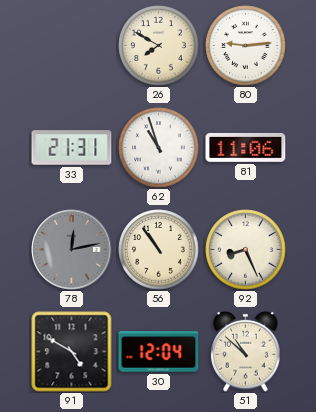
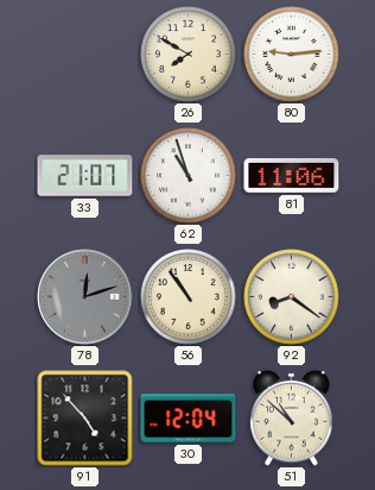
33: 21:31 -> 21:07
78: 12:13 -> 12:12
92: 8:26 -> 8:21
91: 4:50 -> 4:53
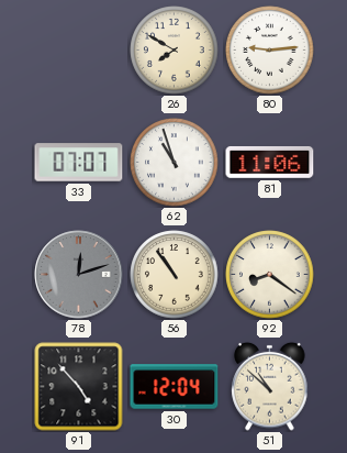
33: 21:07 -> 07:07
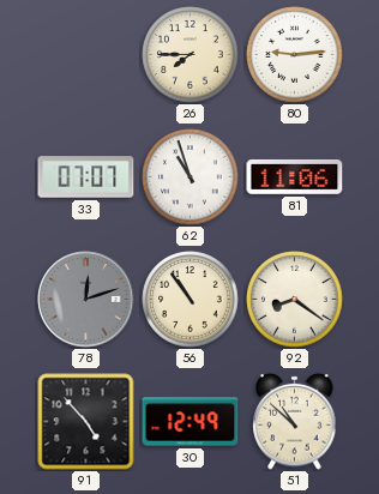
26: 7:50 -> 7:45
30: 12:04 -> 12:49
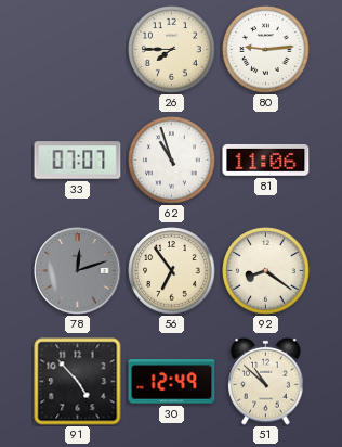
56: 10:54 -> 6:54
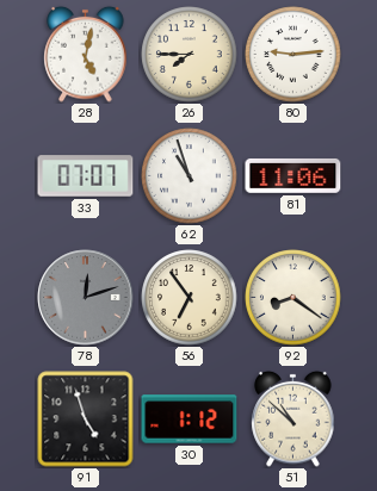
28: none -> 5:02
91: 4:53 -> 4:57
30: 12:49 -> 1:12
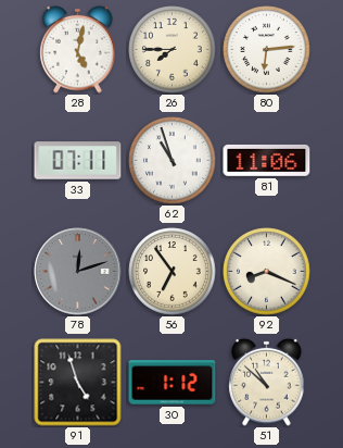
80: 9:14 -> 6:14
33: 07:07 -> 07:11
92: 8:21 -> 8:19
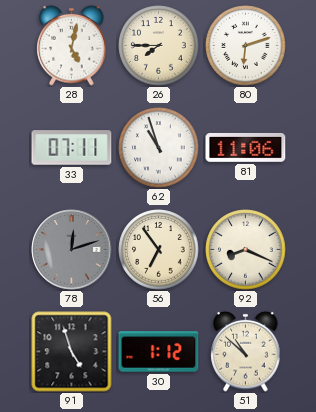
80: 6:14 -> 6:12
